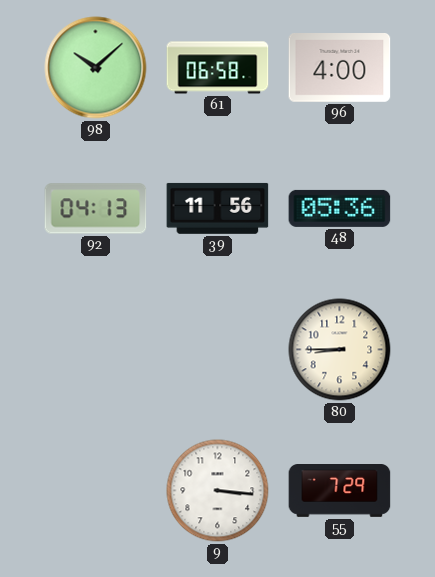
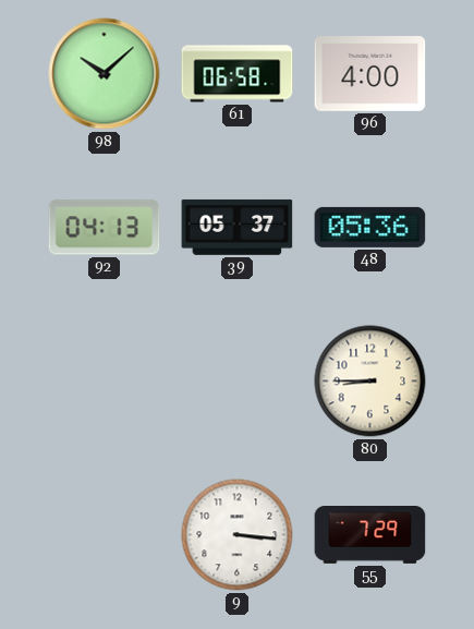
39: 11:56 -> 05:37
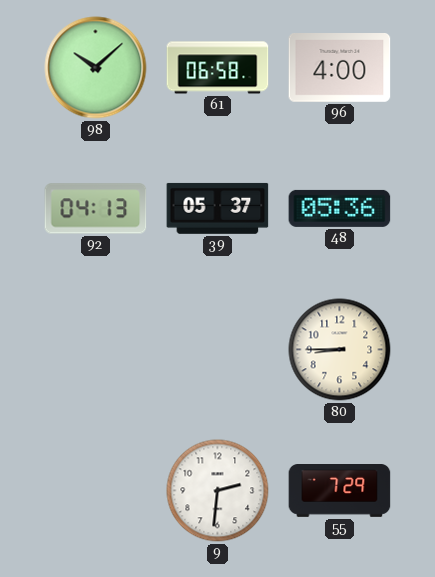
9: 3:16 -> 2:31
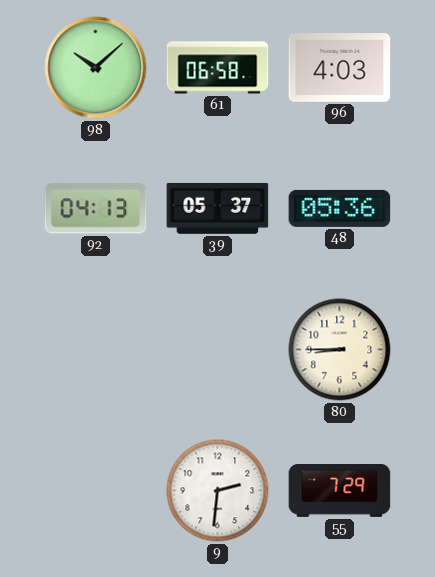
96: 4:00 -> 4:03
